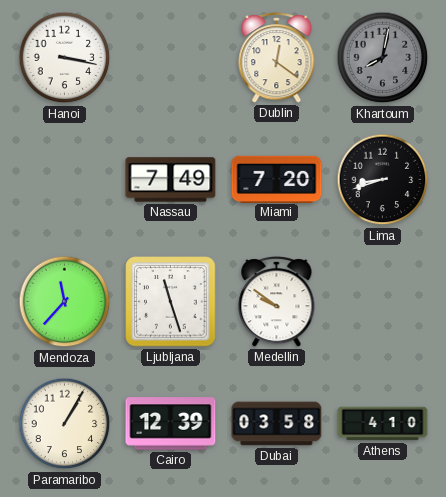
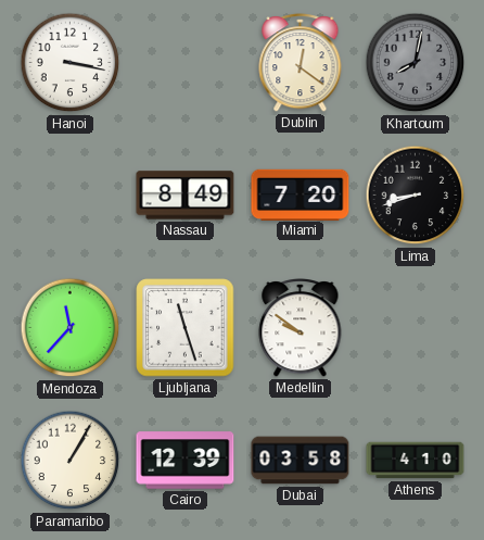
Nassau: 7:49 -> 8:49
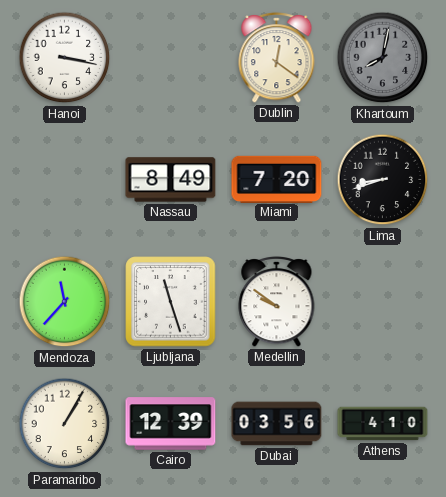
Dubai: 03:58 -> 03:56
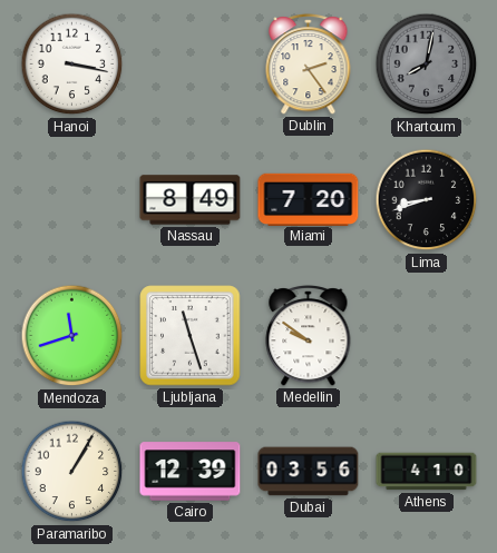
Dublin: 12:21 -> 2:24
Mendoza: 11:37 -> 11:42
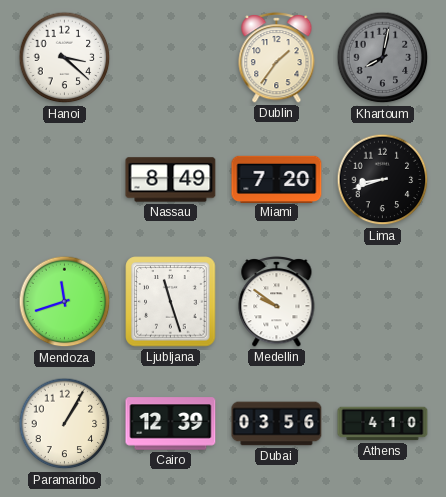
Hanoi: 3:17 -> 3:22
Dublin: 2:24 -> 1:36
